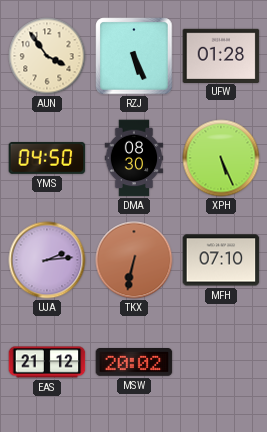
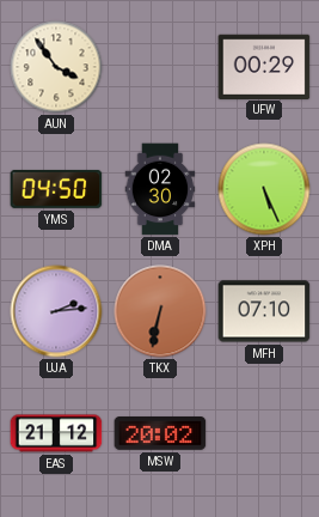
RZJ: 5:26 -> none
UFW: 01:28 -> 00:29
DMA: 08:30 -> 02:30
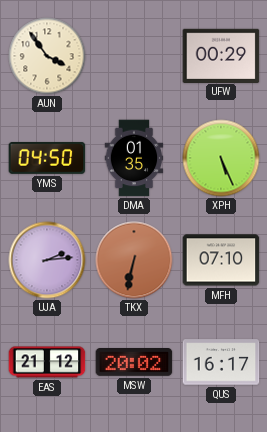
DMA: 02:30 -> 01:35
QUS: none -> 16:17
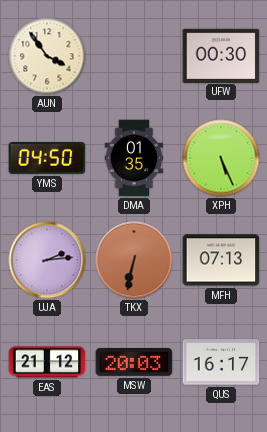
UFW: 00:29 -> 00:30
MFH: 07:10 -> 07:13
MSW: 20:02 -> 20:03
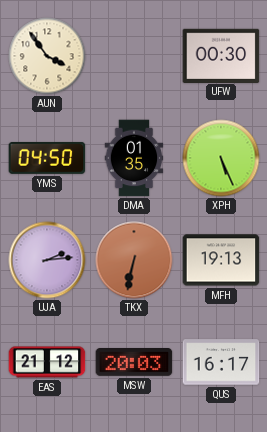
MFH: 07:13 -> 19:13
